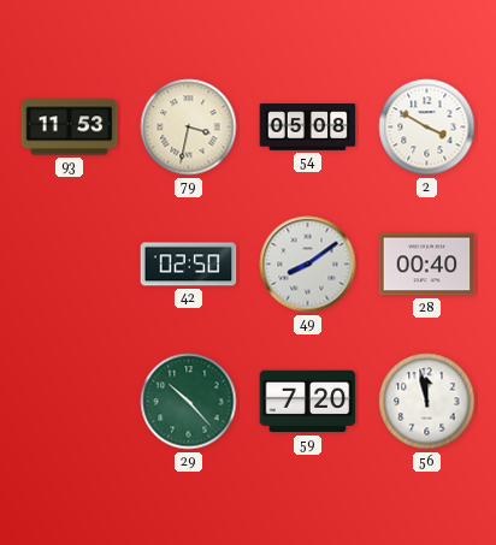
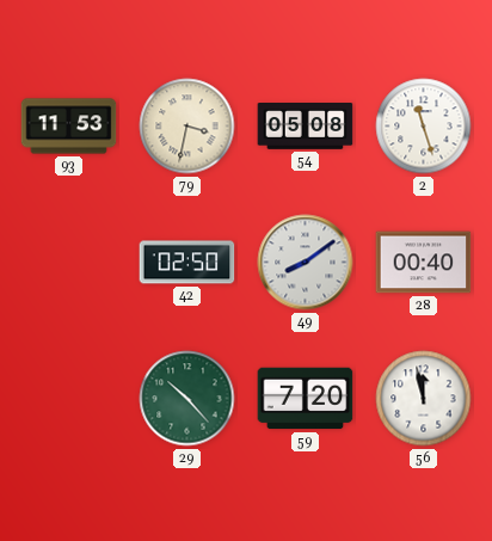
2: 3:50 -> 11:27
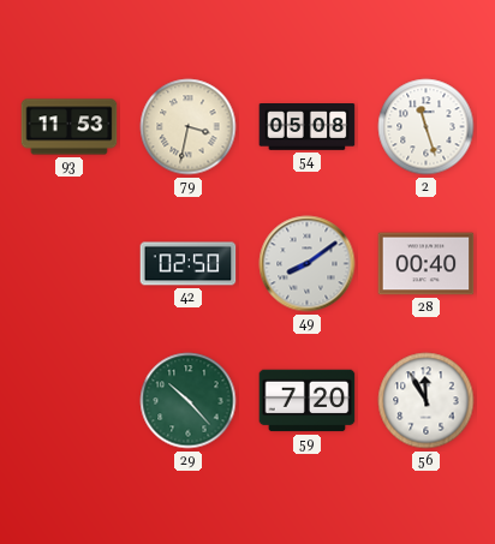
56: 11:58 -> 11:55
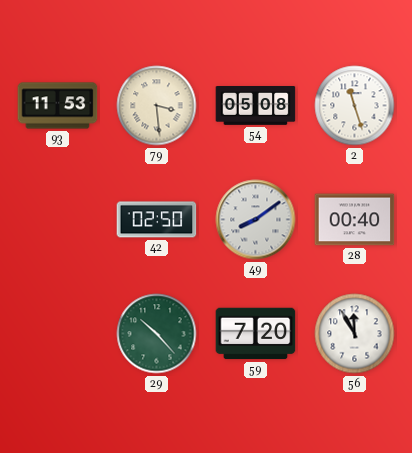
79: 3:32 -> 3:29
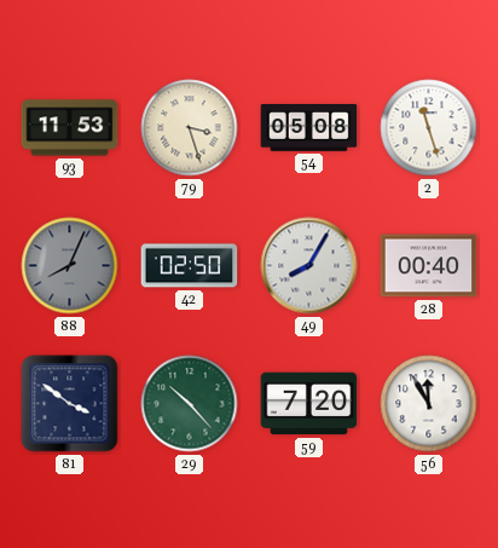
79: 3:29 -> 3:27
88: none -> 8:04
49: 8:09 -> 8:05
81: none -> 3:51
